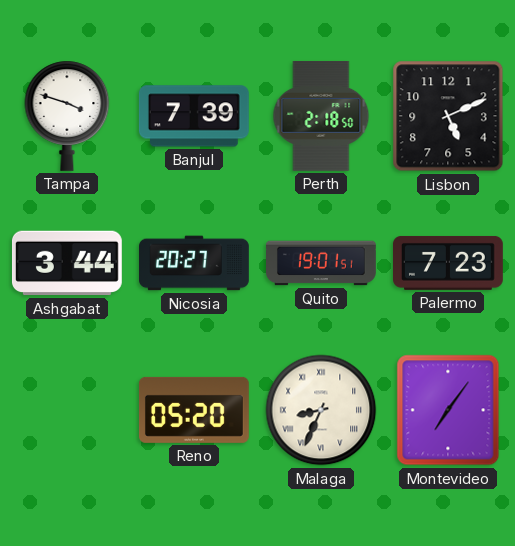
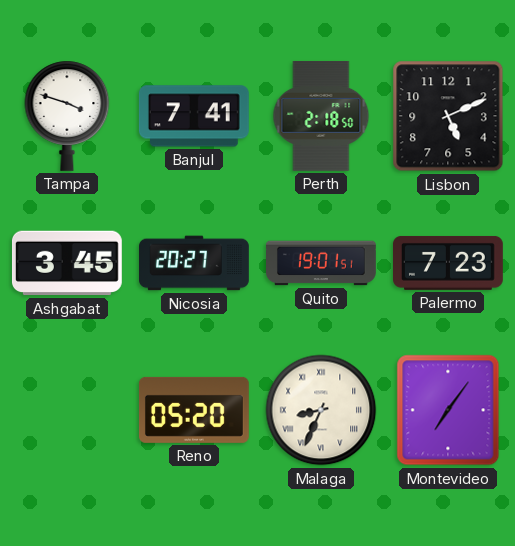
Banjul: 7:39 -> 7:41
Ashgabat: 3:44 -> 3:45
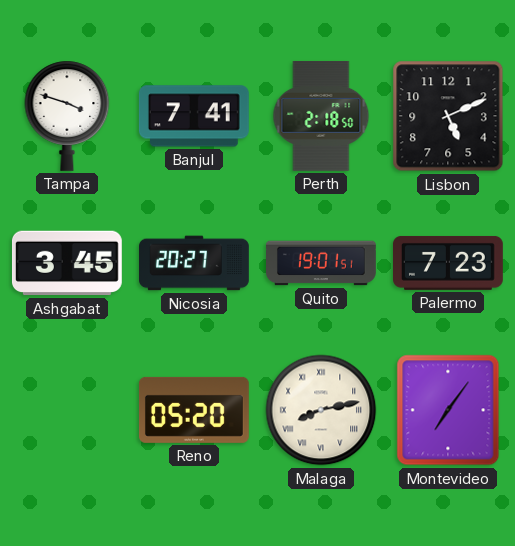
Malaga: 8:34 -> 8:13
